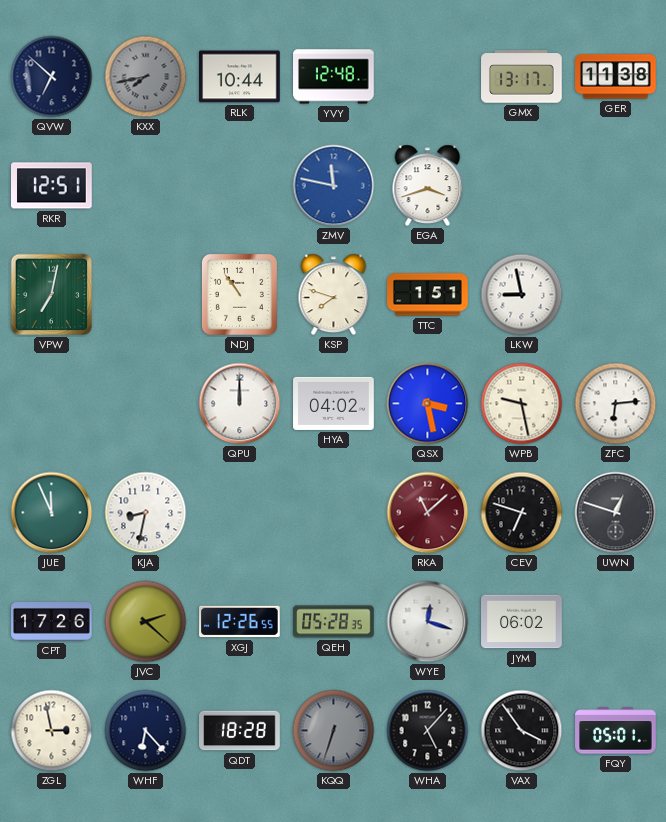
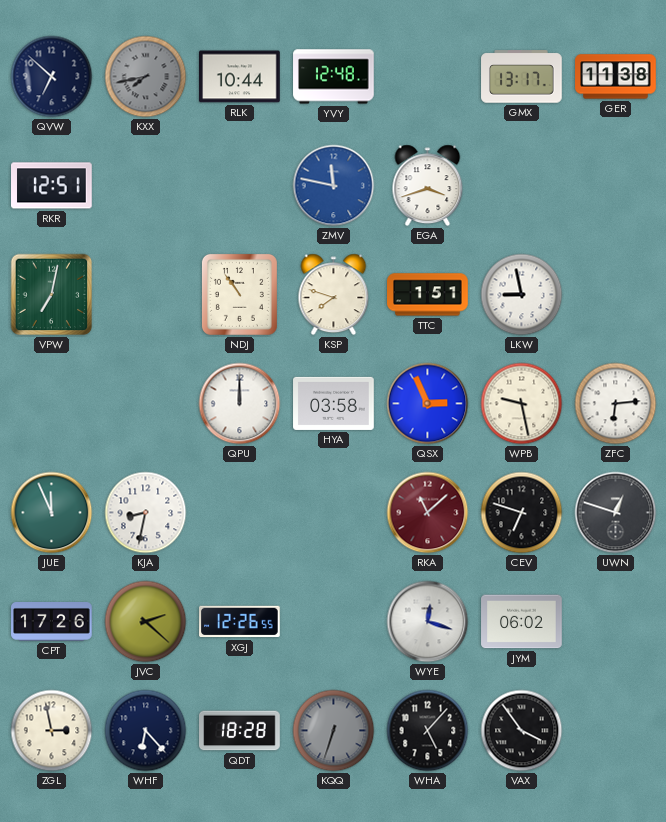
HYA: 04:02 -> 03:58
QSX: 3:28 -> 2:56
QEH: 05:28 -> none
FQY: 05:01 -> none
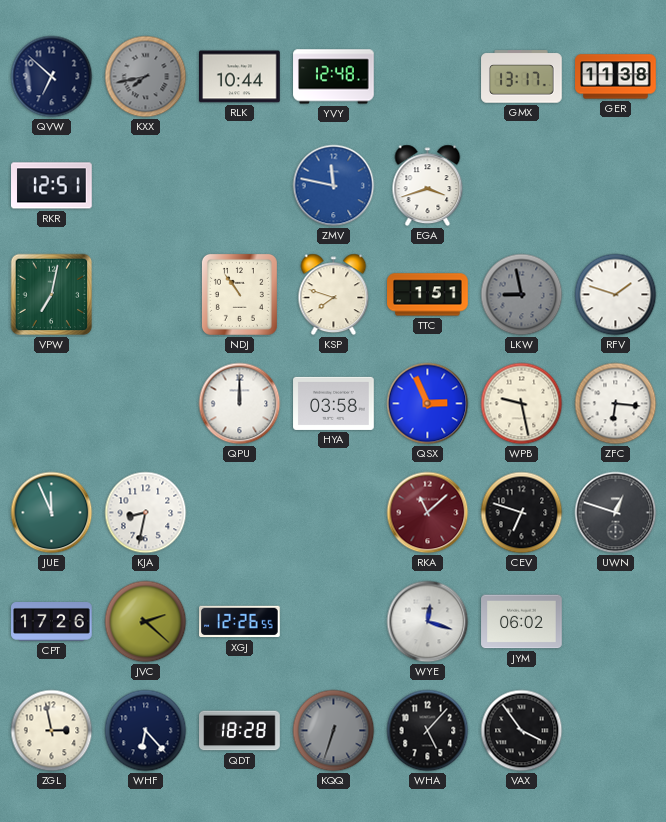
LKW dial: white -> grey
RFV: none -> 1:48
ZFC: 6:14 -> 6:16
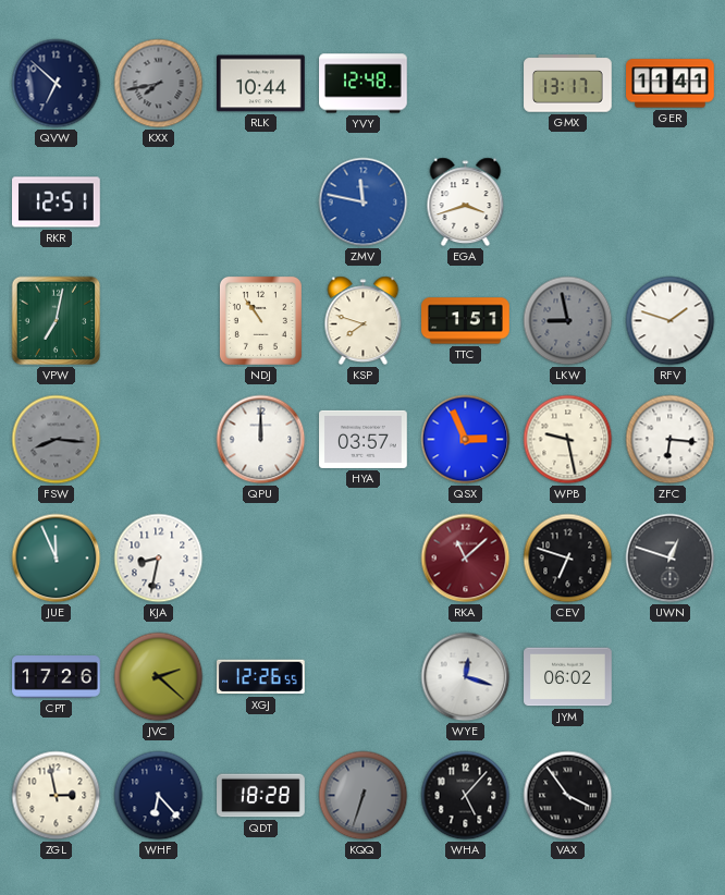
GER: 11:38 -> 11:41
FSW: none -> 8:16
HYA: 03:58 -> 03:57
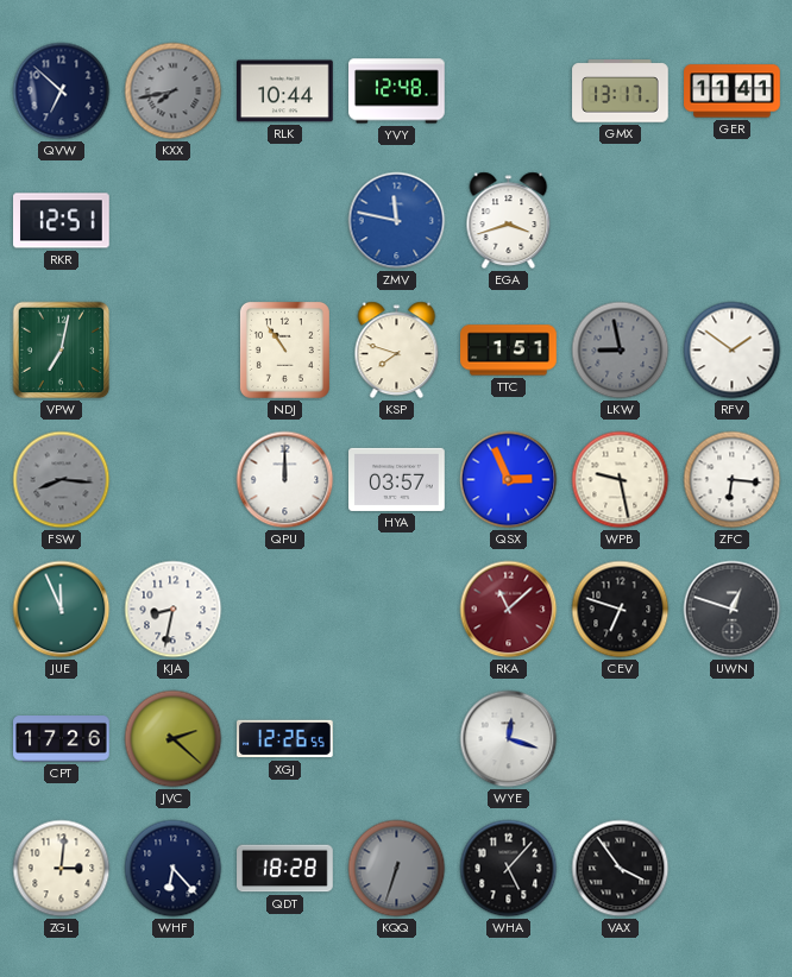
RFV: 1:48 -> 1:51
JYM: 06:02 -> none
ZGL: 2:58 -> 3:01
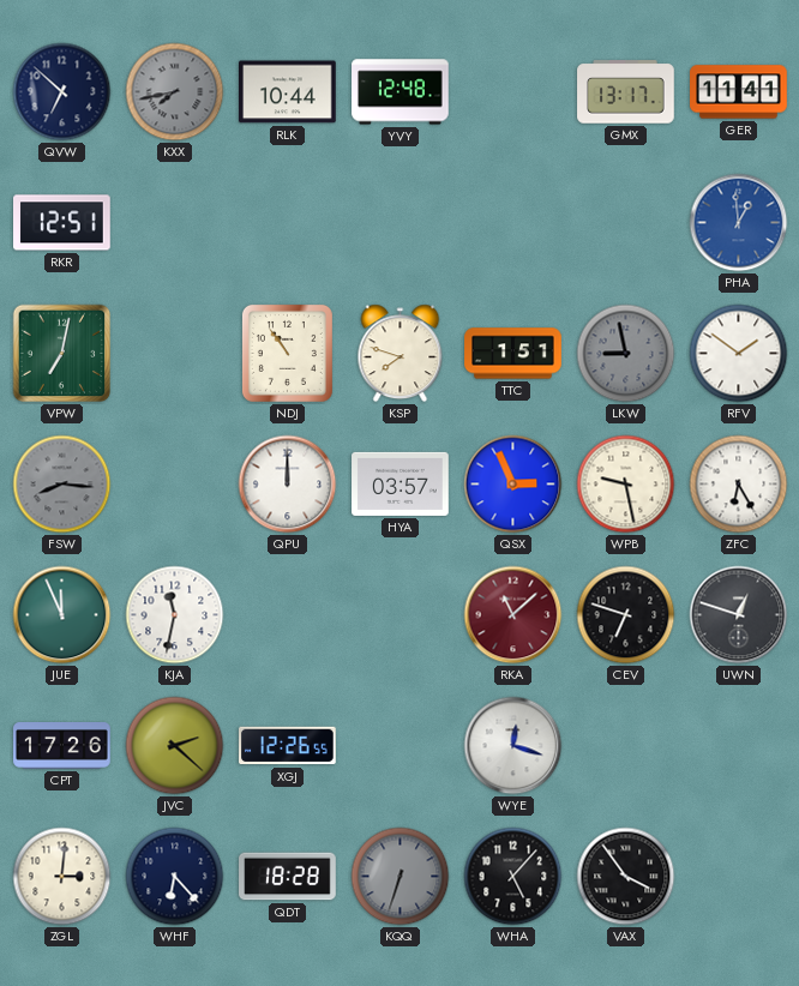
ZMV: 11:47 -> none
EGA: 3:42 -> none
PHA: none -> 12:59
ZFC: 6:16 -> 6:25
KJA: 8:32 -> 11:32
